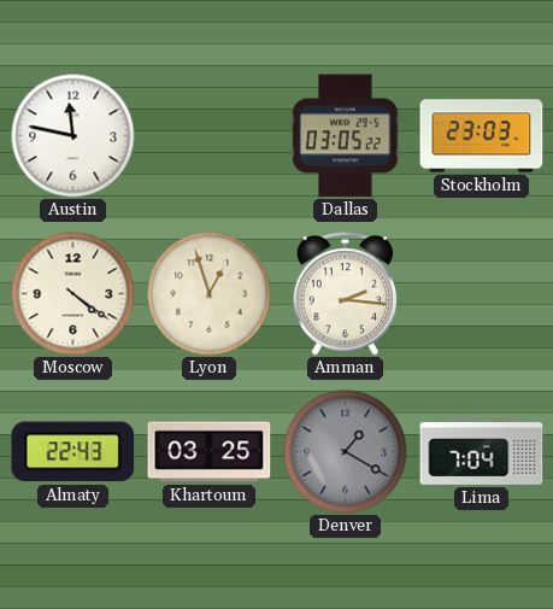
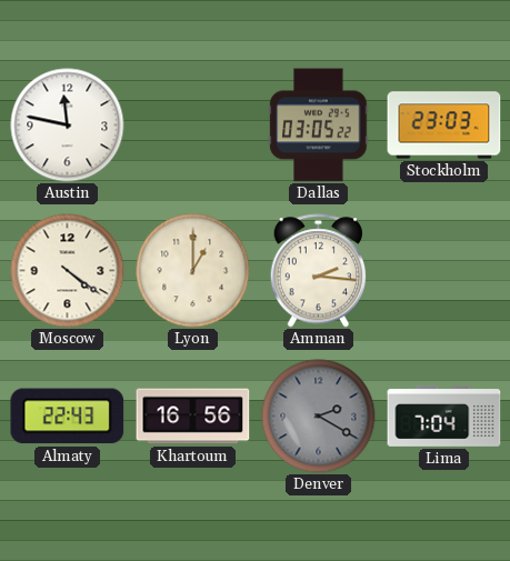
Lyon: 12:57 -> 1:00
Khartoum: 03:25 -> 16:56
Denver: 1:20 -> 2:20
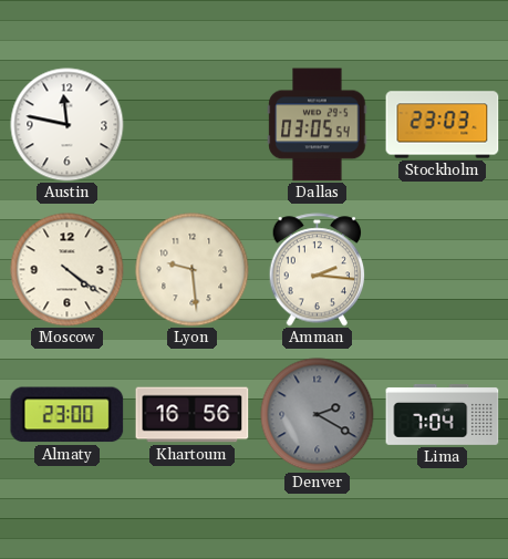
Dallas: 03:05:22 -> 03:05:54
Lyon: 1:00 -> 9:29
Almaty: 22:43 -> 23:00
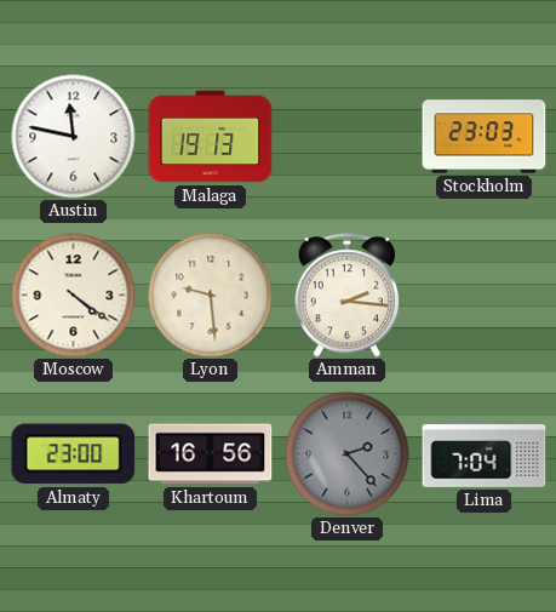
Malaga: none -> 19:13
Dallas: 03:05 -> none
Denver: 2:20 -> 2:23
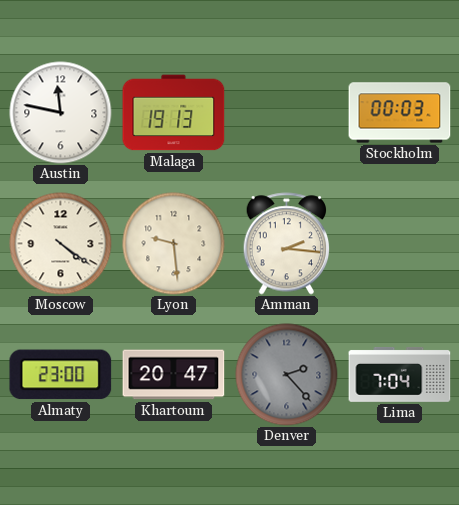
Stockholm: 23:03 -> 00:03
Khartoum: 16:56 -> 20:47
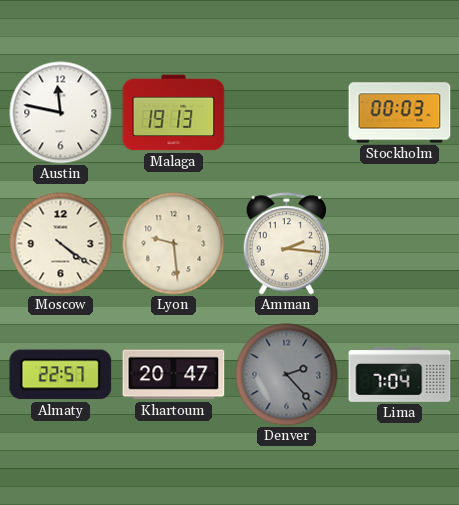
Almaty: 23:00 -> 22:57
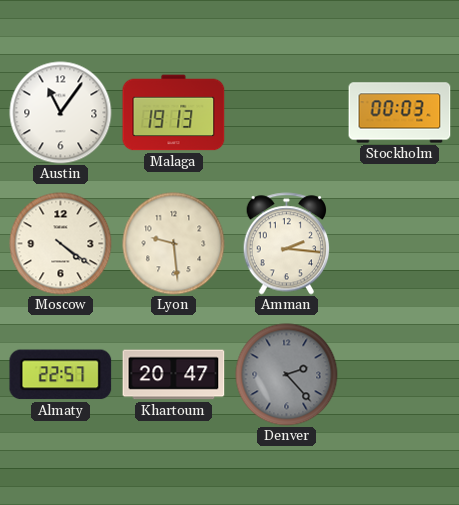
Austin: 11:47 -> 11:06
Lima: 7:04 -> none
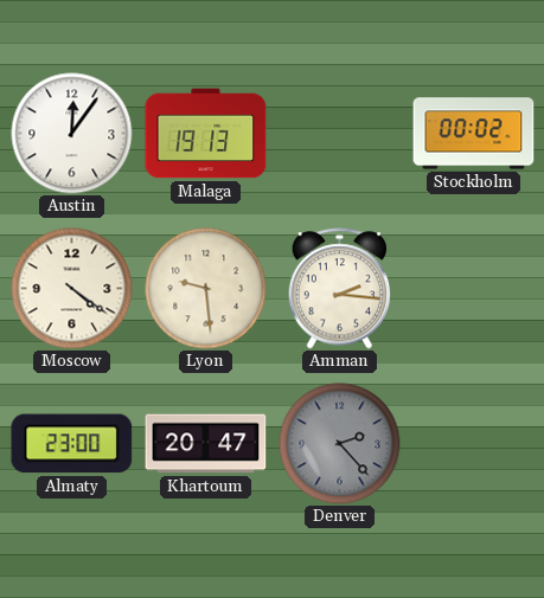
Austin: 11:06 -> 12:06
Stockholm: 00:03 -> 00:02
Almaty: 22:57 -> 23:00
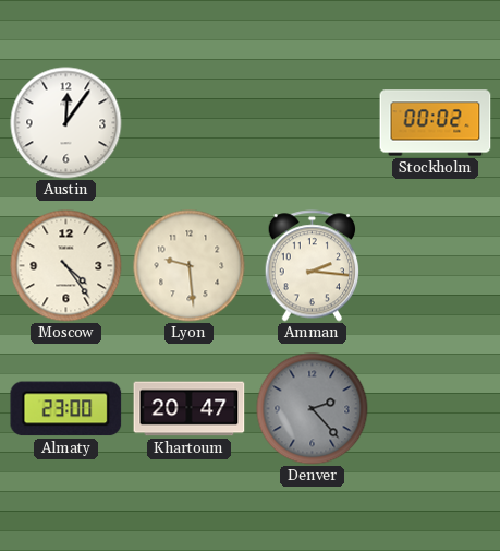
Malaga: 19:13 -> none
Moscow: 4:21 -> 4:24
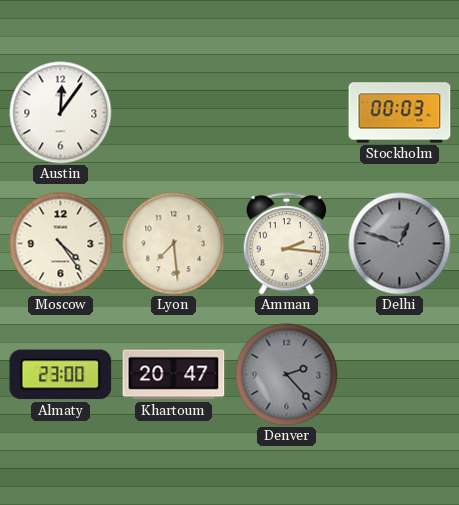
Stockholm: 00:02 -> 00:03
Lyon: 9:29 -> 7:29
Delhi: none -> 12:48
